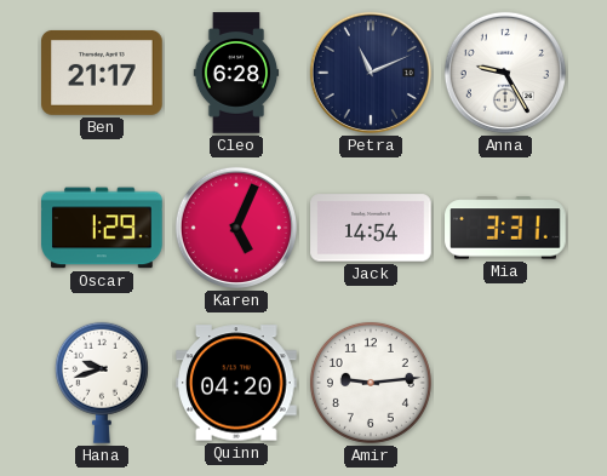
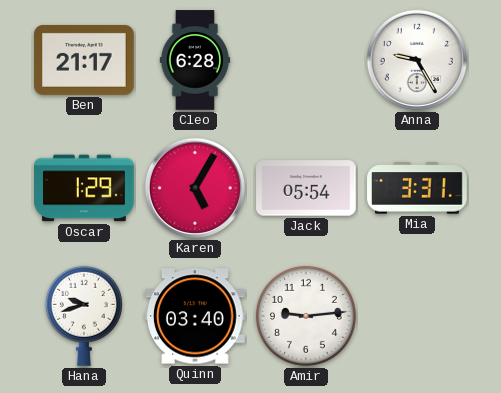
Petra: 11:11 -> none
Karen: 5:04 -> 5:05
Jack: 14:54 -> 05:54
Quinn: 04:20 -> 03:40
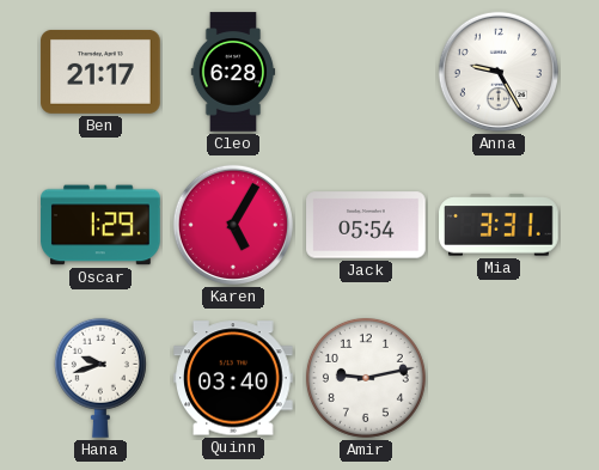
Amir: 9:14 -> 9:13
